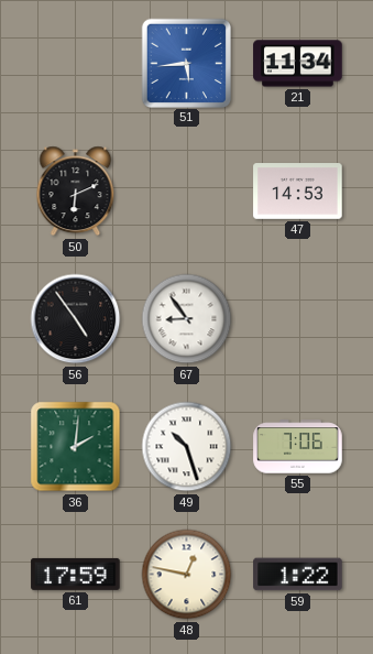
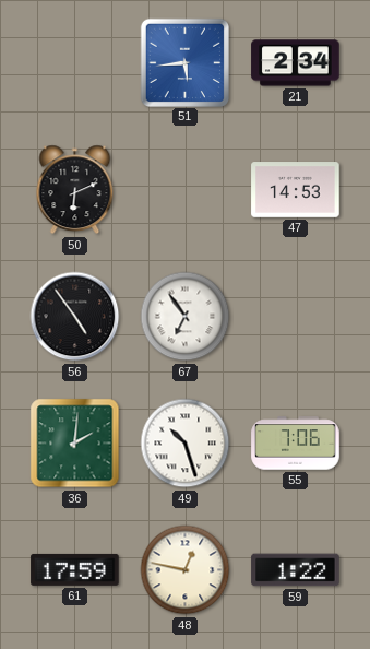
21: 11:34 -> 2:34
67: 8:54 -> 6:54
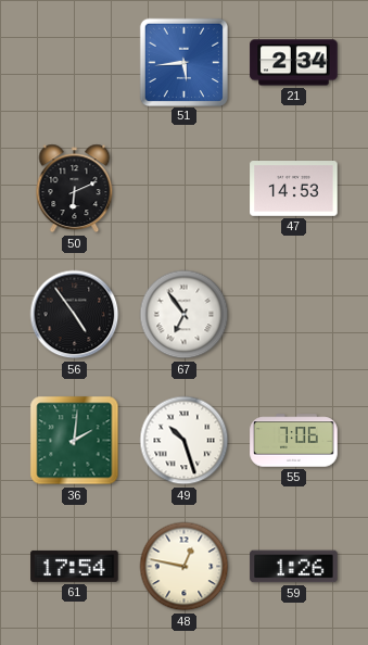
61: 17:59 -> 17:54
59: 1:22 -> 1:26
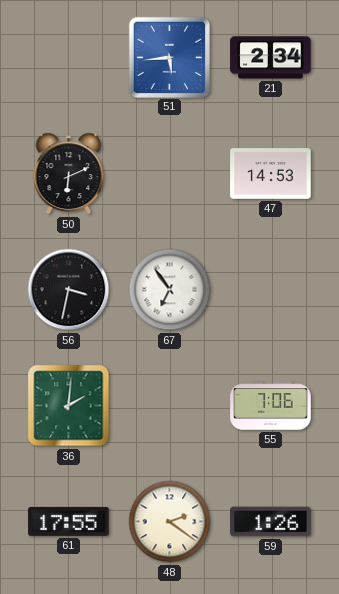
56: 4:54 -> 3:32
49: 10:27 -> none
61: 17:54 -> 17:55
48: 12:47 -> 2:21
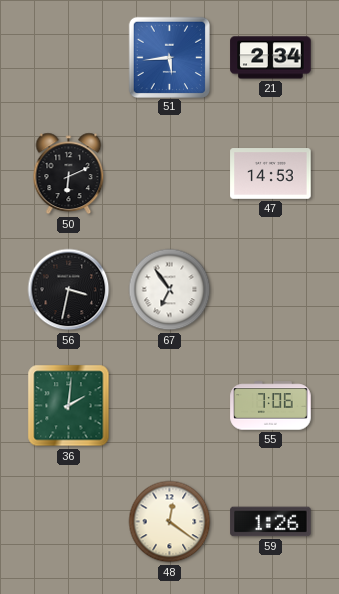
61: 17:55 -> none
48: 2:21 -> 12:21
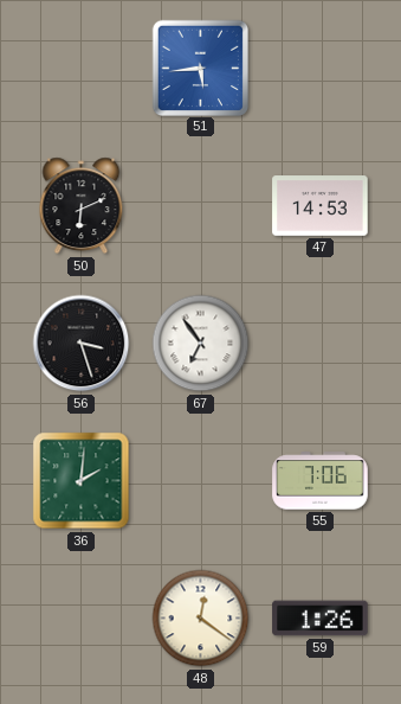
21: 2:34 -> none
56: 3:32 -> 3:27
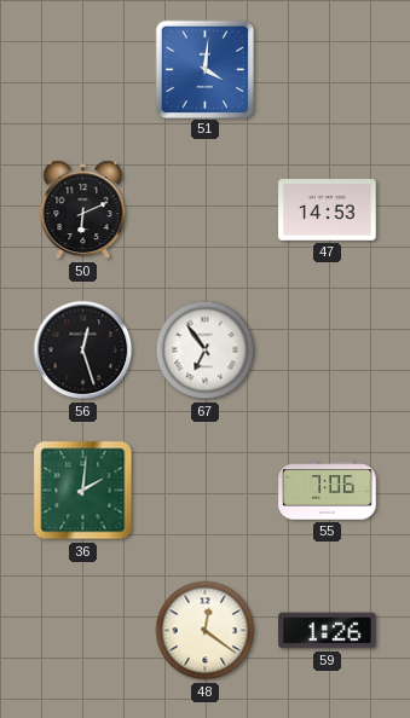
51: 5:44 -> 4:01
56: 3:27 -> 12:27
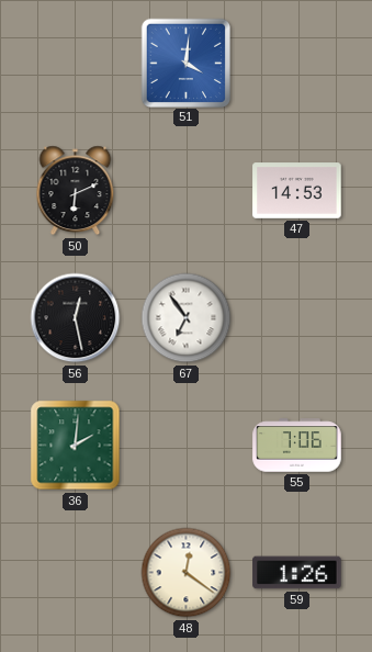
56: 12:27 -> 12:28
